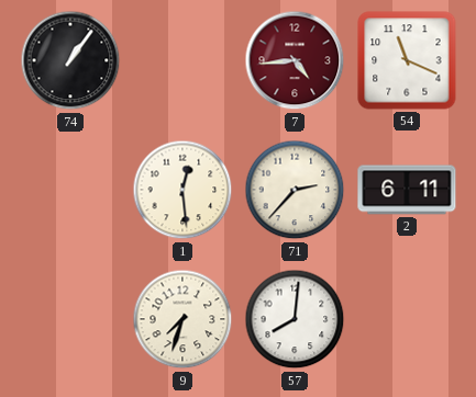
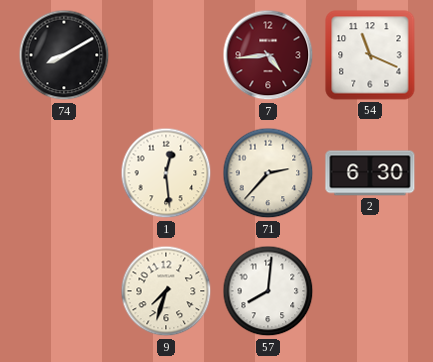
74: 1:06 -> 8:10
2: 6:11 -> 6:30
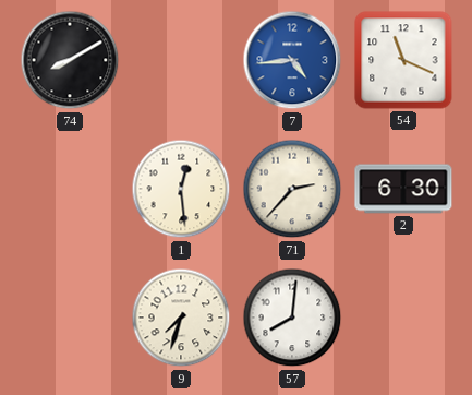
7 dial: burgundy -> blue
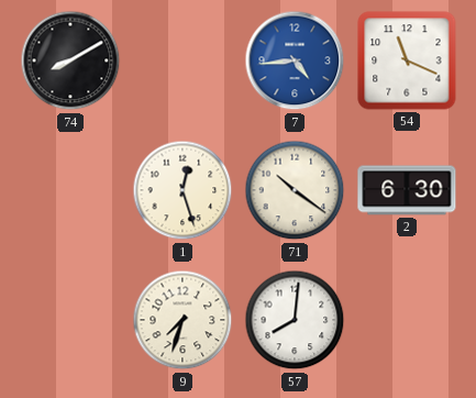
1: 12:29 -> 12:27
71: 2:37 -> 10:21
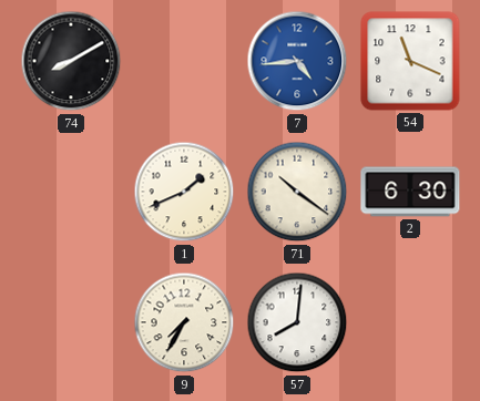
1: 12:27 -> 1:41
9: 7:33 -> 7:35
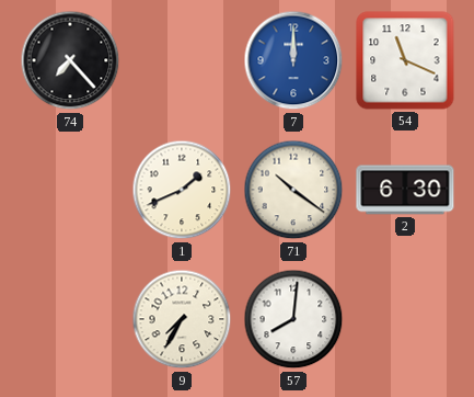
74: 8:10 -> 7:23
7: 4:44 -> 12:00
